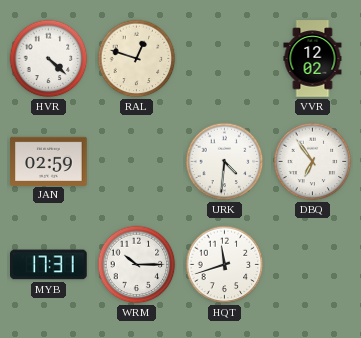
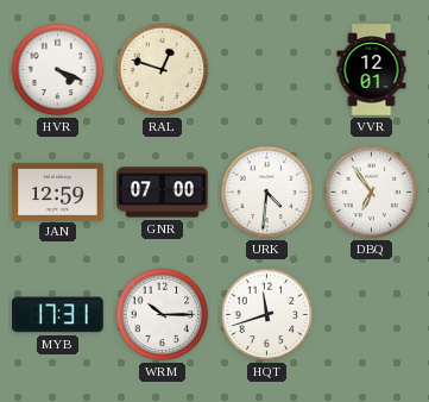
HVR: 4:22 -> 4:19
VVR: 12:02 -> 12:01
JAN: 02:59 -> 12:59
GNR: none -> 07:00
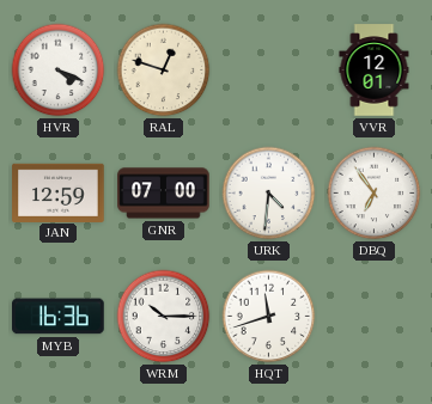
MYB: 17:31 -> 16:36
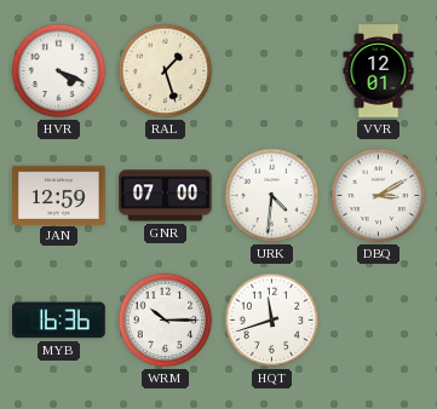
RAL: 12:48 -> 1:27
DBQ: 6:54 -> 3:10
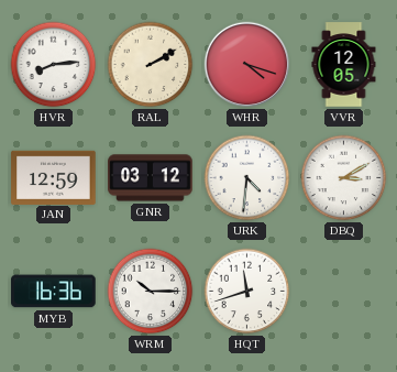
HVR: 4:19 -> 8:14
RAL: 1:27 -> 2:10
WHR: none -> 4:18
VVR: 12:01 -> 12:05
GNR: 07:00 -> 03:12
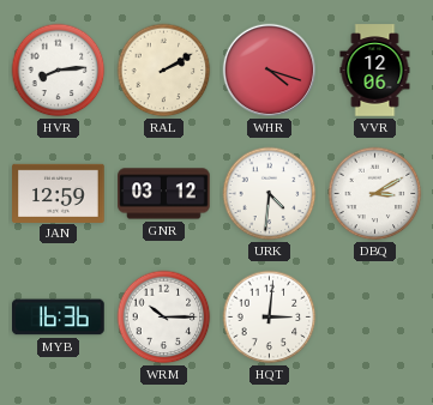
VVR: 12:05 -> 12:06
HQT: 11:42 -> 3:01
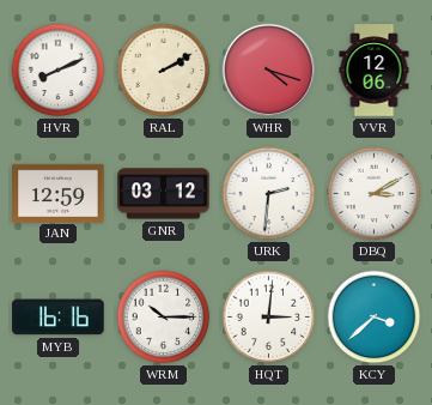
HVR: 8:14 -> 8:11
URK: 4:31 -> 2:31
MYB: 16:36 -> 16:16
KCY: none -> 3:38
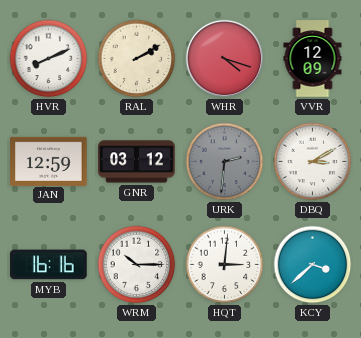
VVR: 12:06 -> 12:09
URK dial: white -> grey
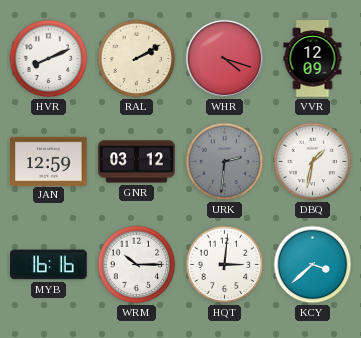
DBQ: 3:10 -> 1:32
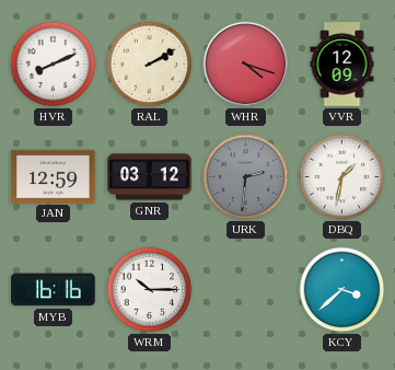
HQT: 3:01 -> none
